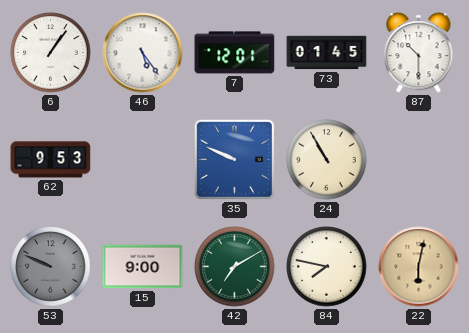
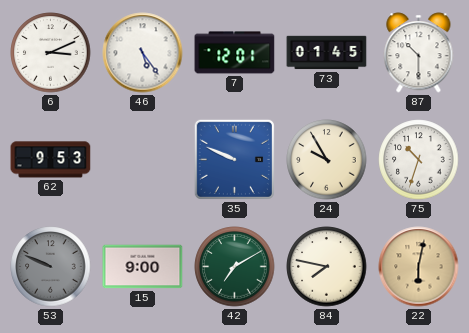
6: 1:06 -> 3:11
24: 10:55 -> 9:55
75: none -> 10:33
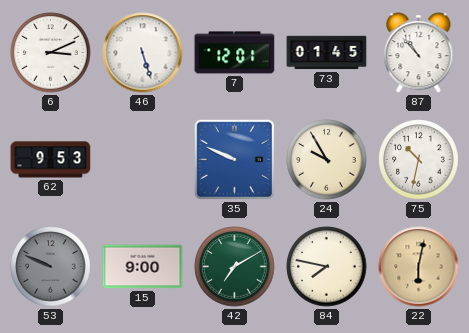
46: 5:24 -> 5:27
87: 10:30 -> 10:53
75: 10:33 -> 10:32
